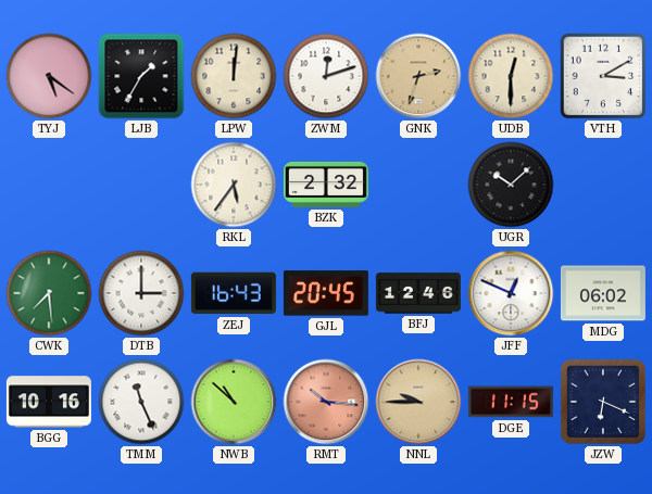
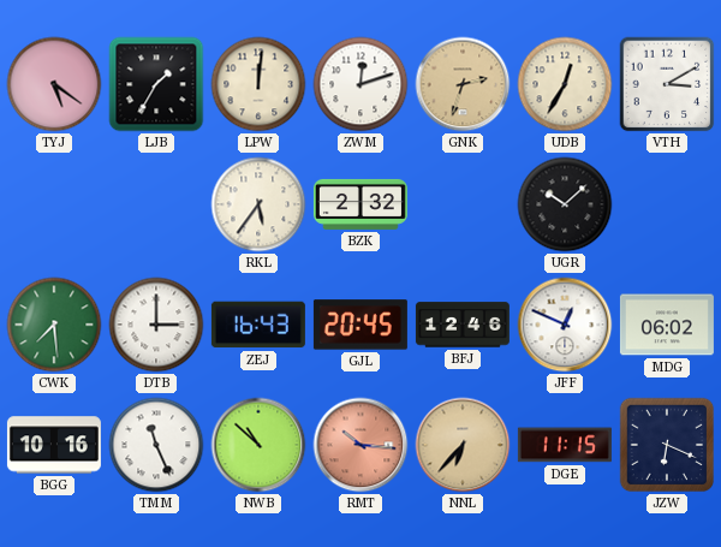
UDB: 12:30 -> 12:35
NNL: 9:45 -> 6:37
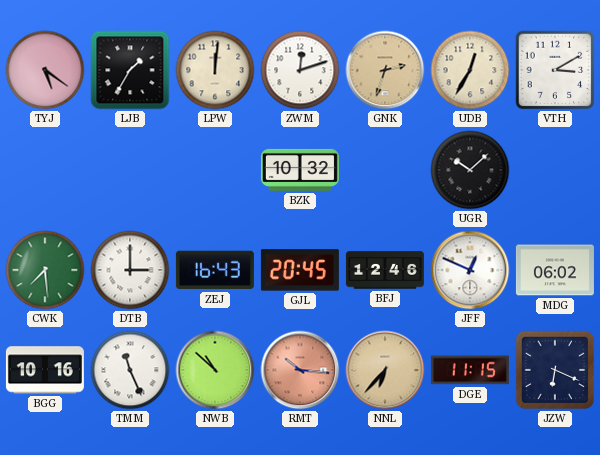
RKL: 5:36 -> none
BZK: 2:32 -> 10:32
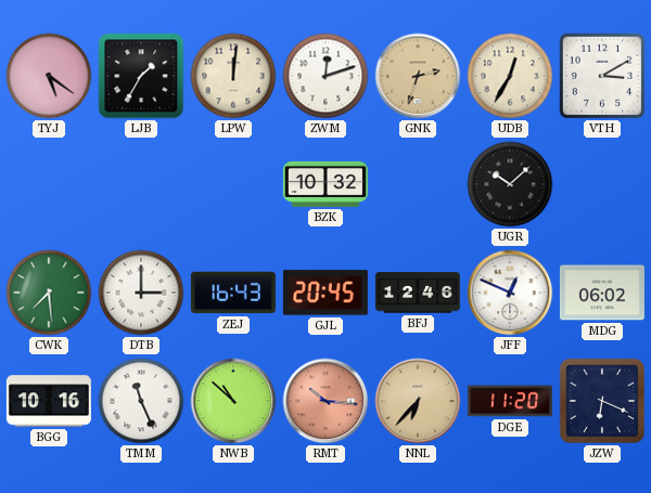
DGE: 11:15 -> 11:20
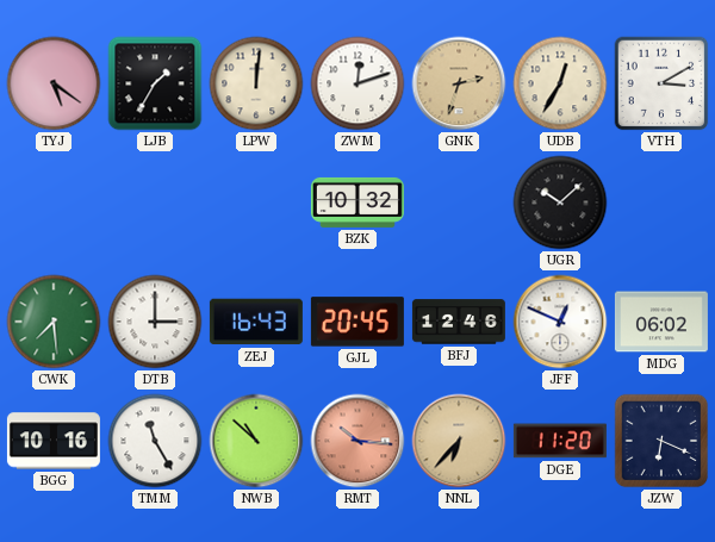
TMM: 11:26 -> 11:25
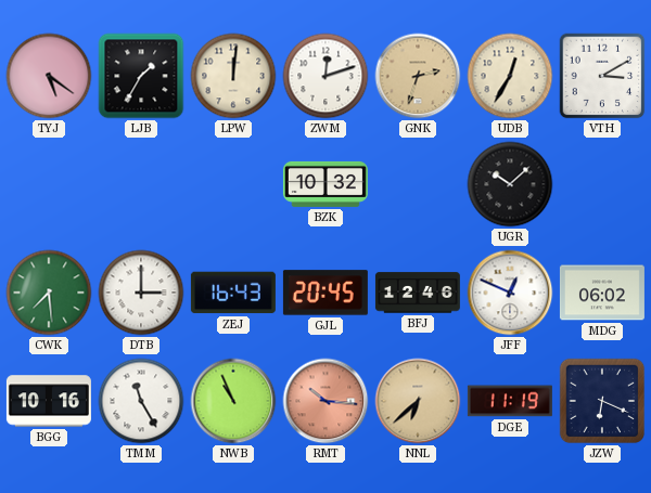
NWB: 10:52 -> 10:56
NNL: 6:37 -> 6:38
DGE: 11:20 -> 11:19
